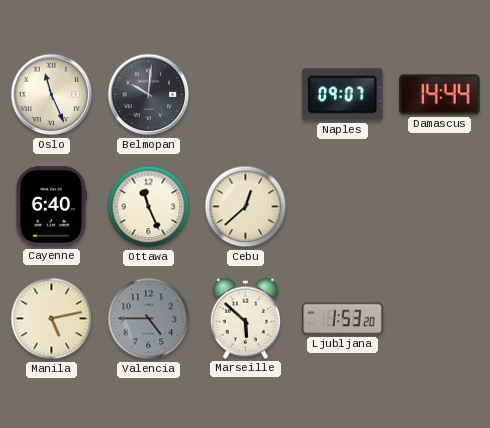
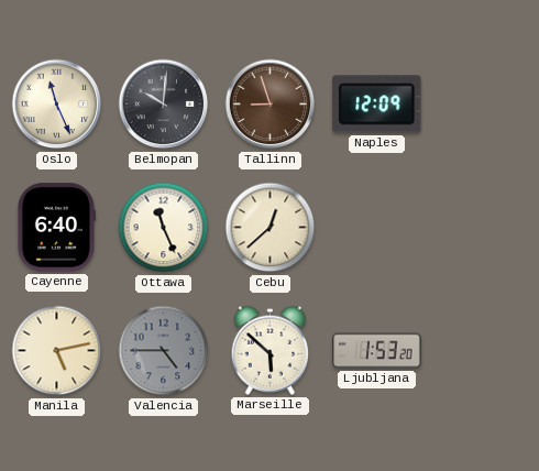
Tallinn: none -> 8:57
Naples: 09:07 -> 12:09
Damascus: 14:44 -> none
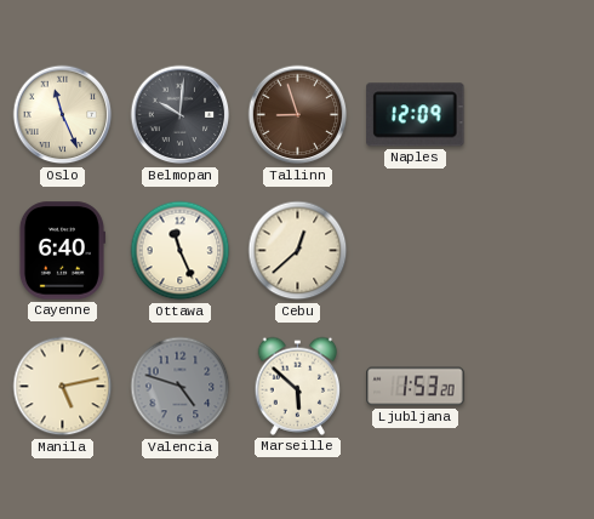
Valencia: 4:45 -> 4:48
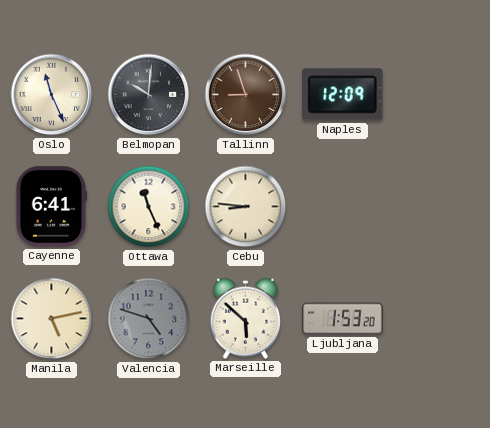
Cayenne: 6:40 -> 6:41
Cebu: 12:38 -> 8:46
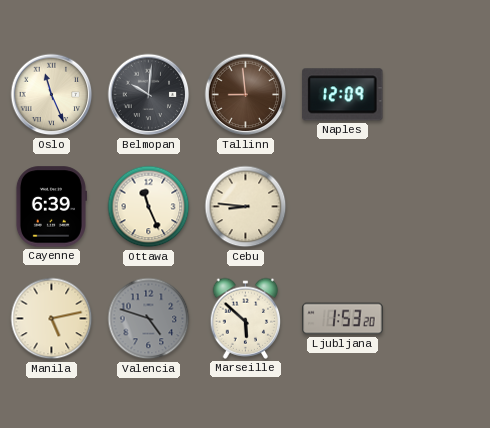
Tallinn: 8:57 -> 8:59
Cayenne: 6:41 -> 6:39
